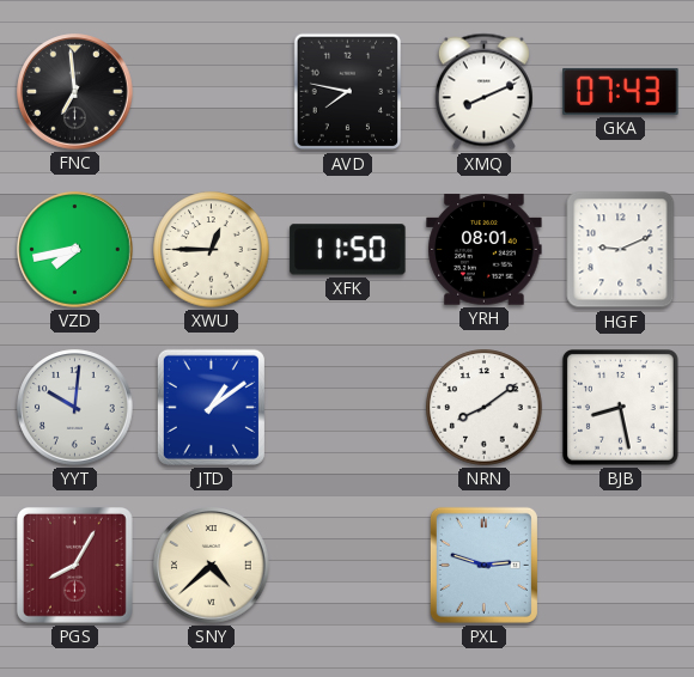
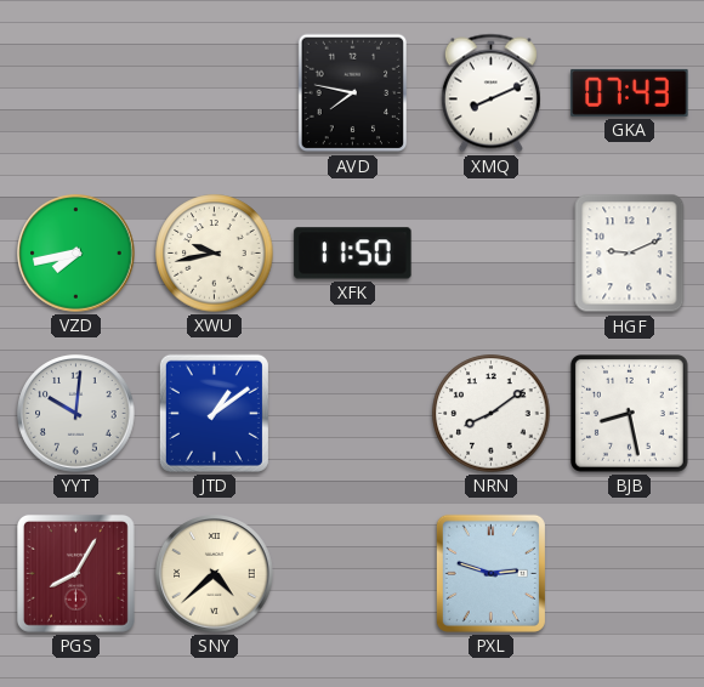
FNC: 6:59 -> none
XWU: 12:45 -> 9:43
YRH: 08:01 -> none
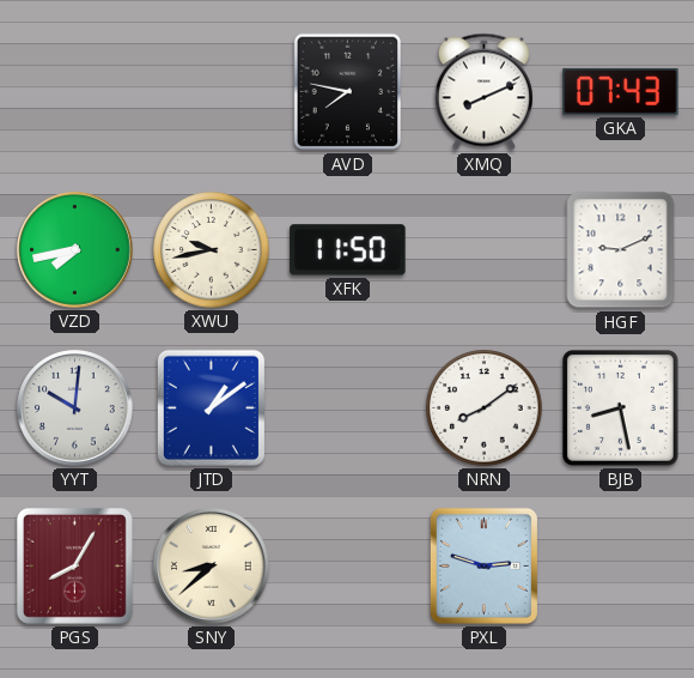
SNY: 4:38 -> 8:38
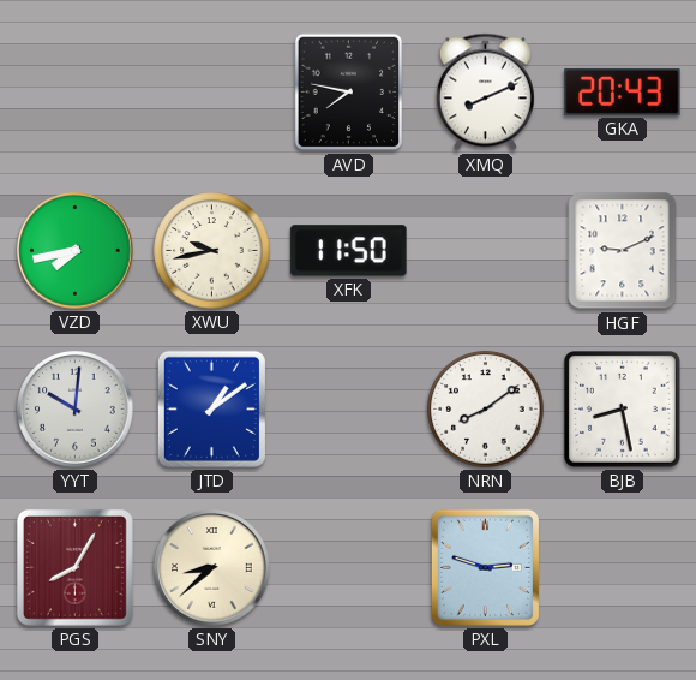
GKA: 07:43 -> 20:43
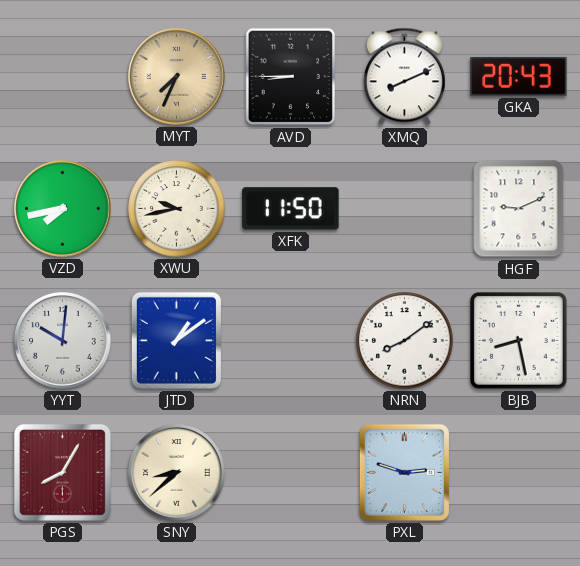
MYT: none -> 7:34
AVD: 7:47 -> 8:45
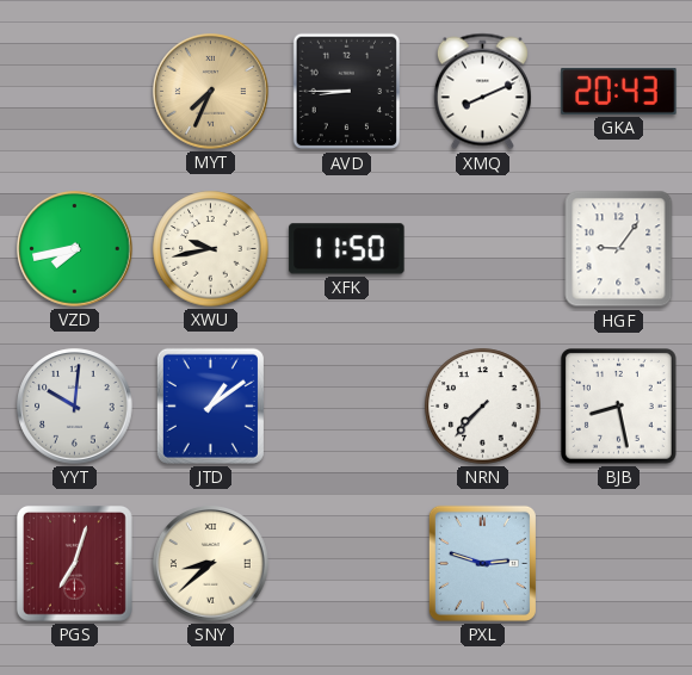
HGF: 9:11 -> 9:06
NRN: 8:09 -> 7:37
PGS: 8:05 -> 7:03
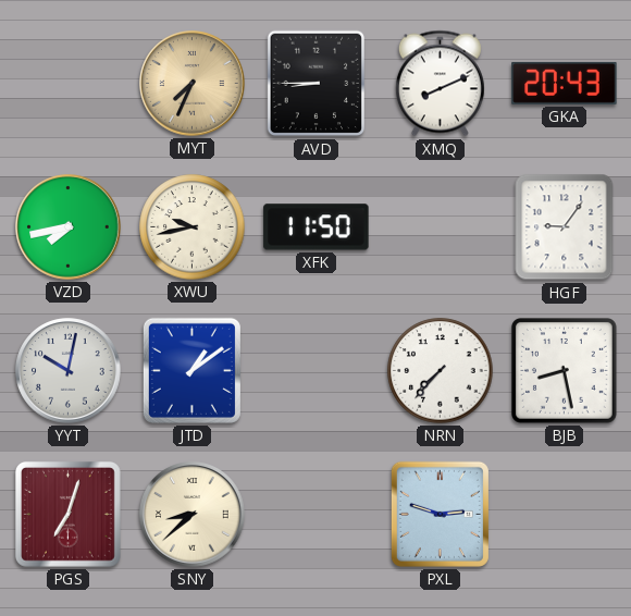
YYT: 10:01 -> 10:02
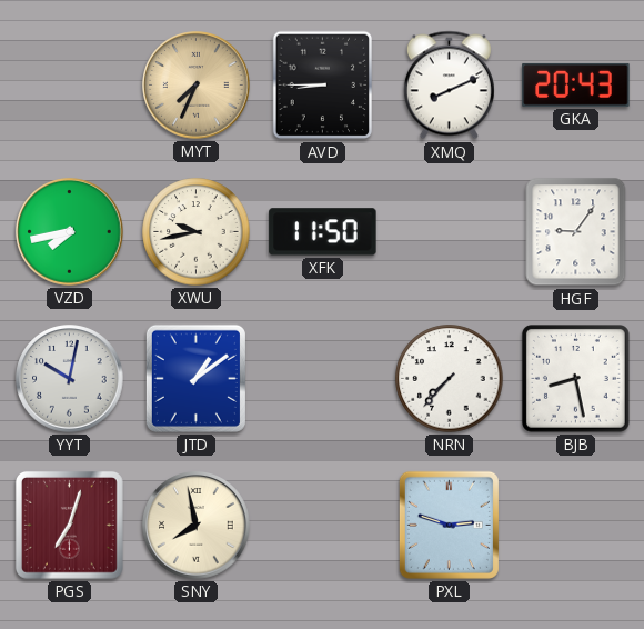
SNY: 8:38 -> 7:58
